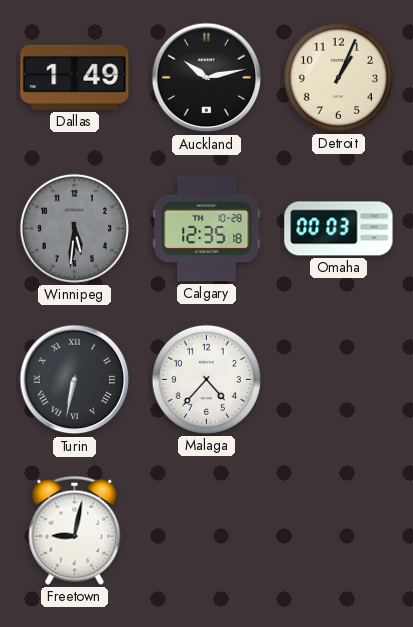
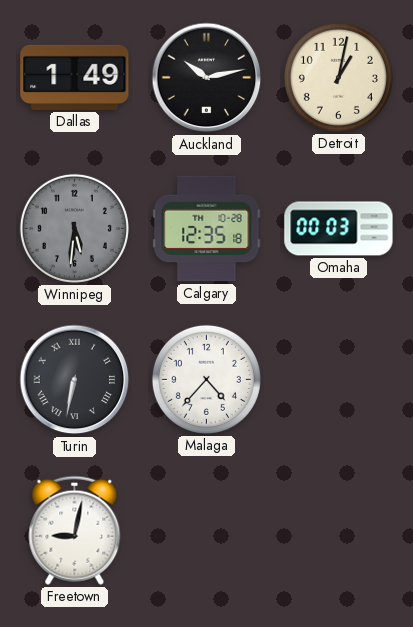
Detroit: 1:04 -> 1:02
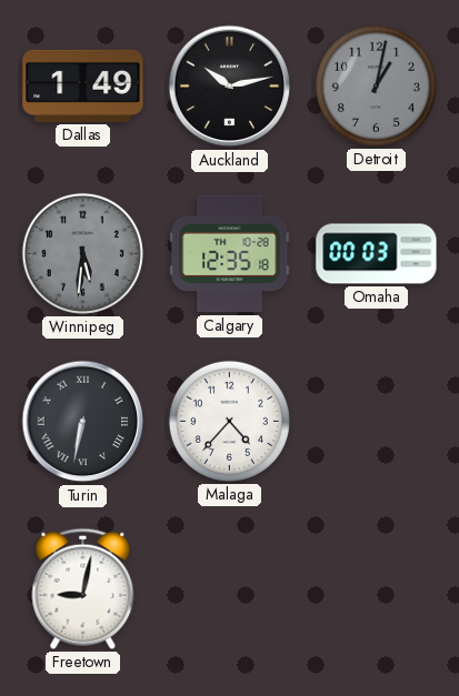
Detroit dial: cream -> grey
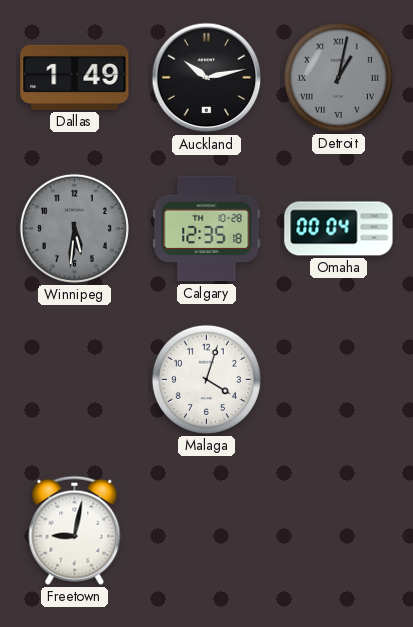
Detroit numerals: Arabic -> Roman
Omaha: 00:03 -> 00:04
Turin: 6:32 -> none
Malaga: 4:37 -> 4:03
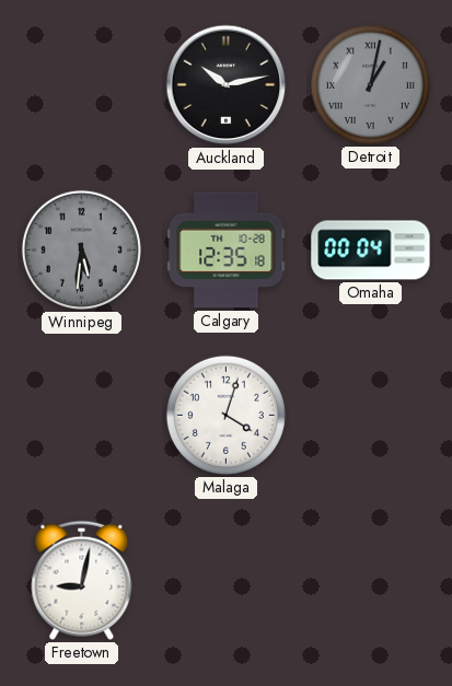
Dallas: 1:49 -> none
